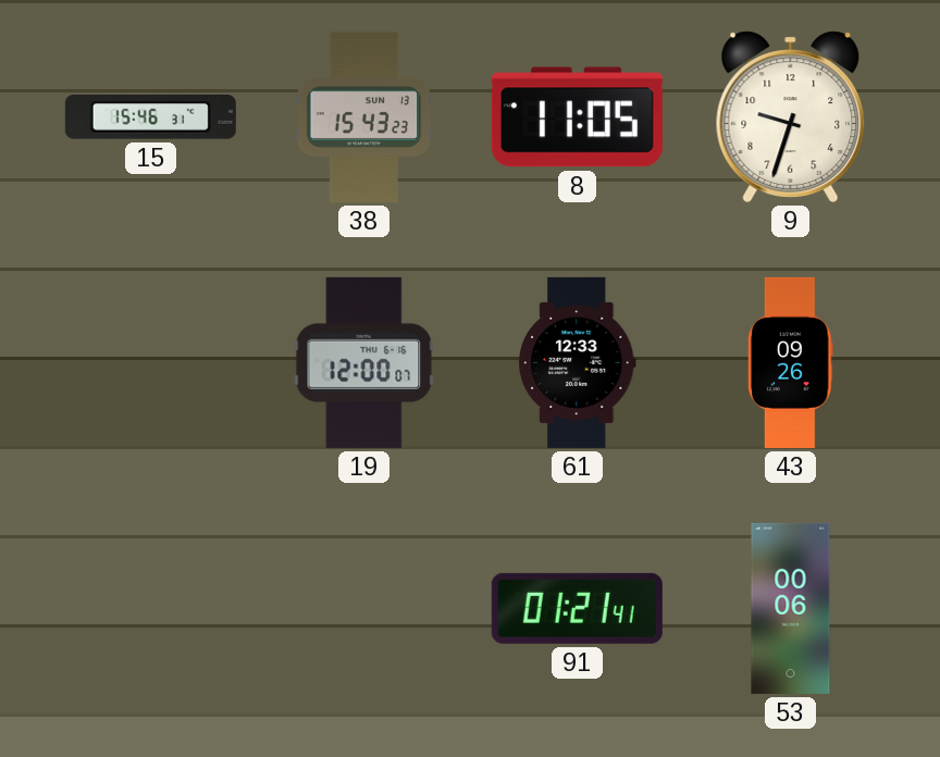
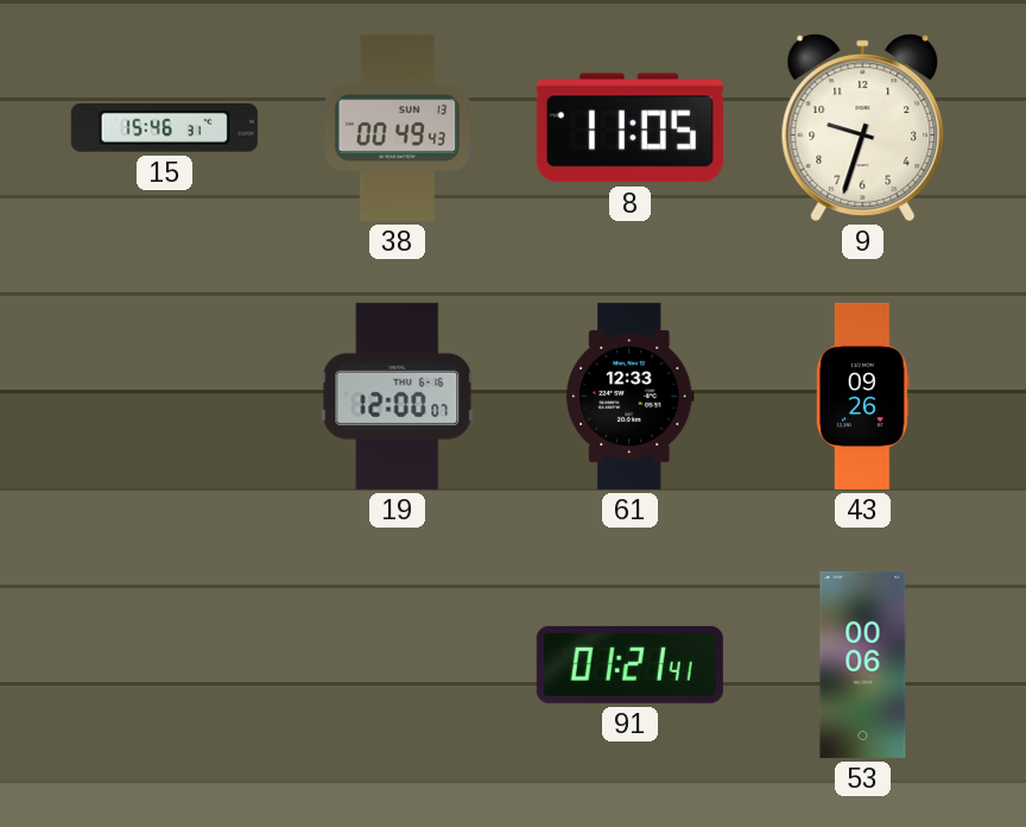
38: 15:43 -> 00:49
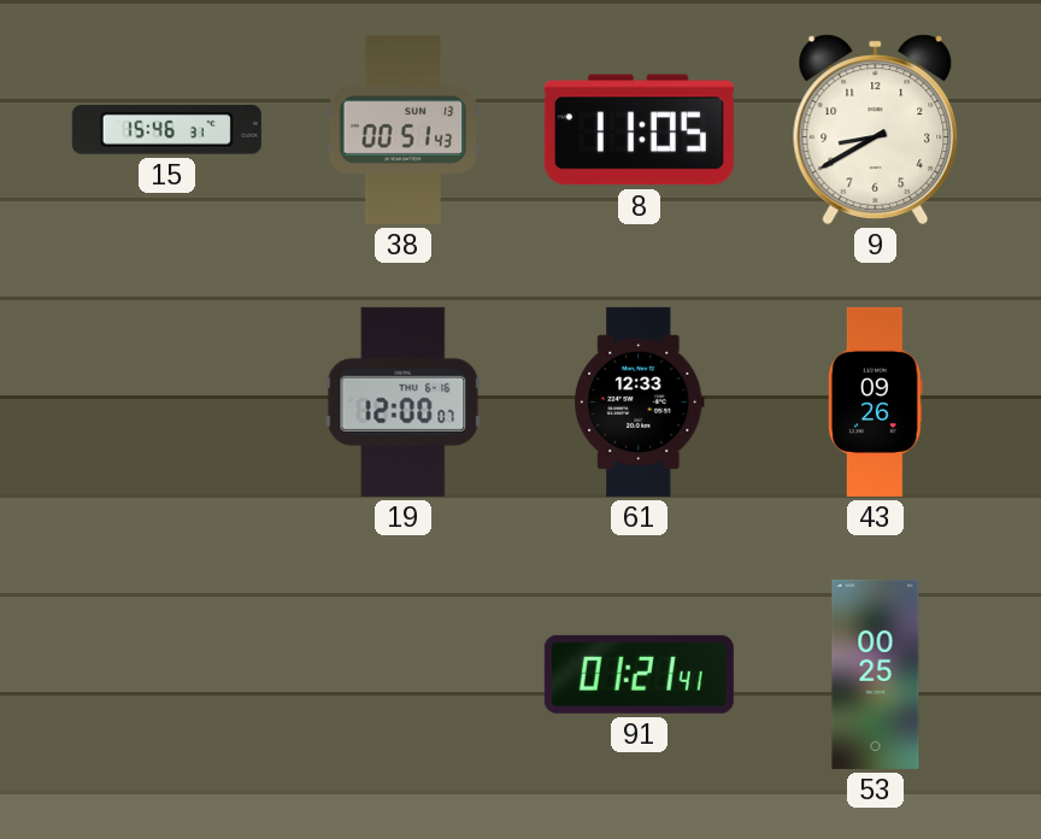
38: 00:49 -> 00:51
9: 9:33 -> 8:40
53: 00:06 -> 00:25
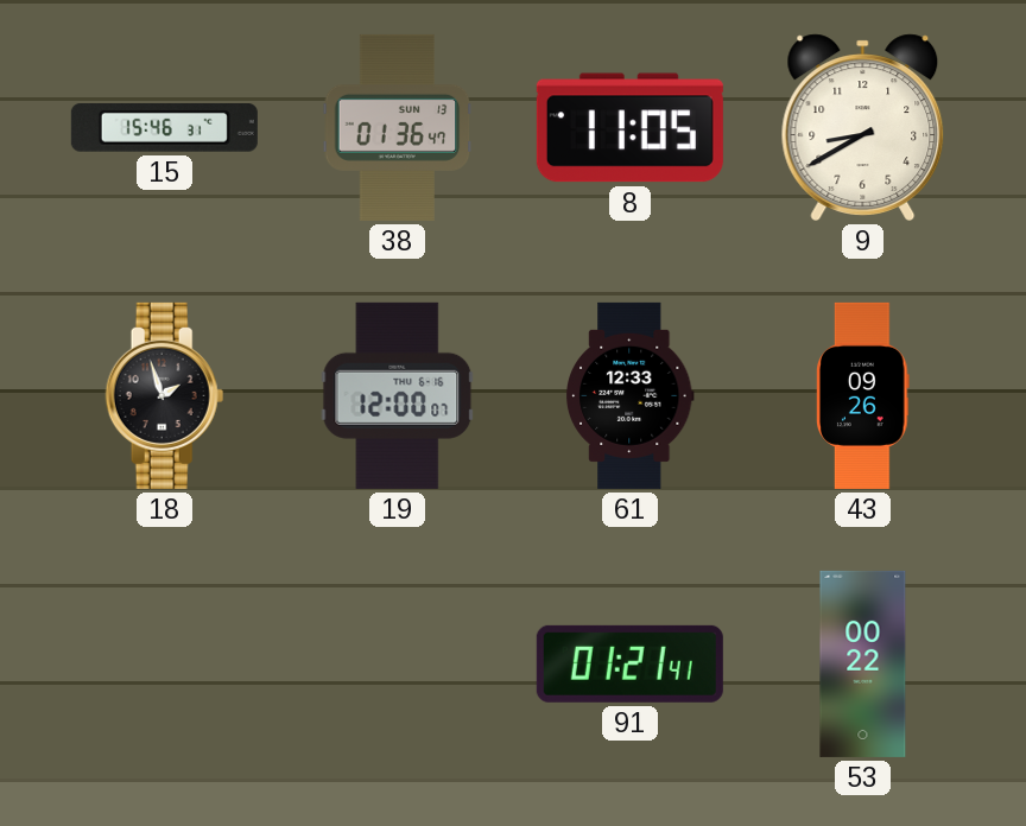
38: 00:51 -> 01:36
18: none -> 1:57
53: 00:25 -> 00:22
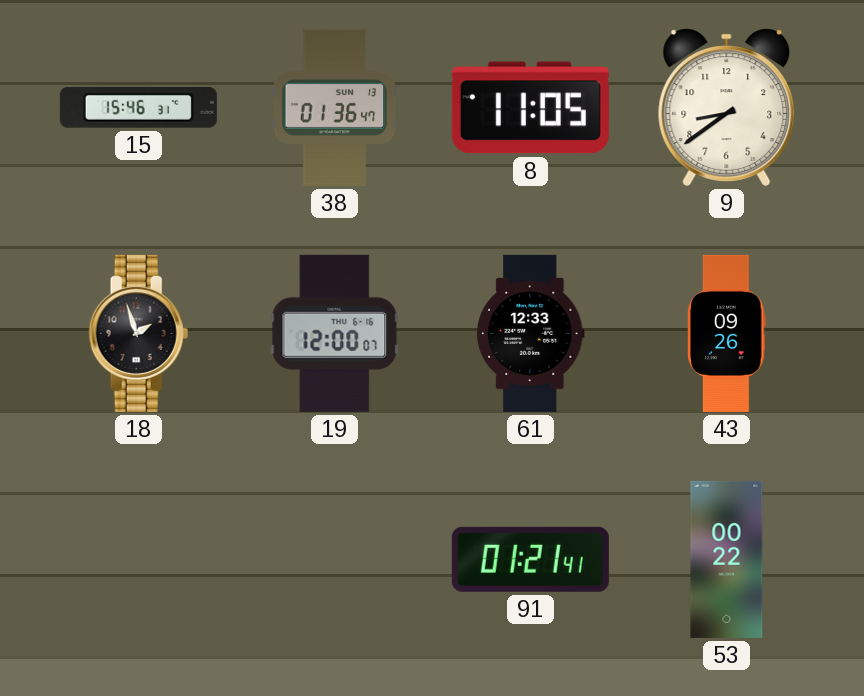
9: 8:40 -> 8:39
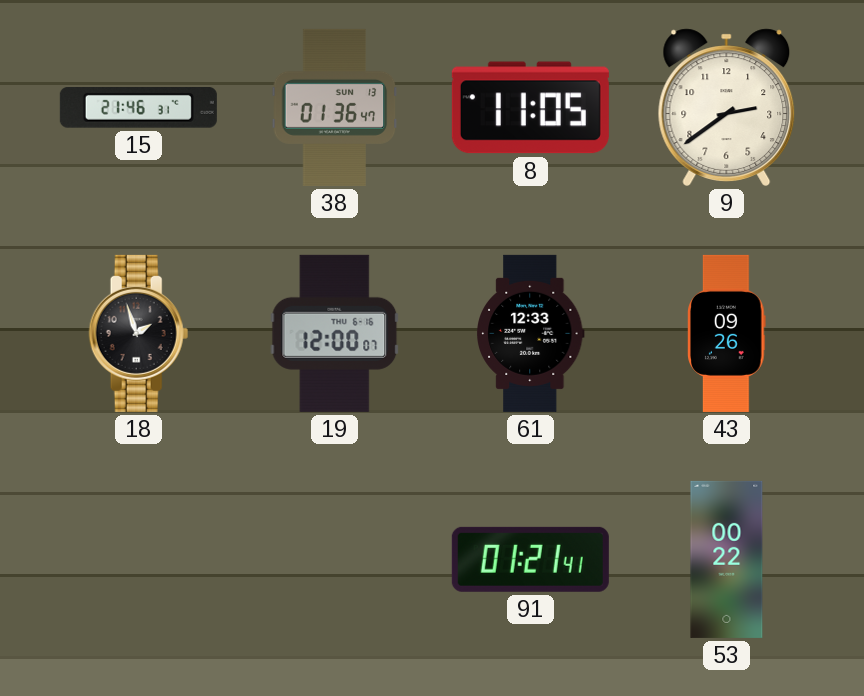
15: 15:46 -> 21:46
9: 8:39 -> 2:39
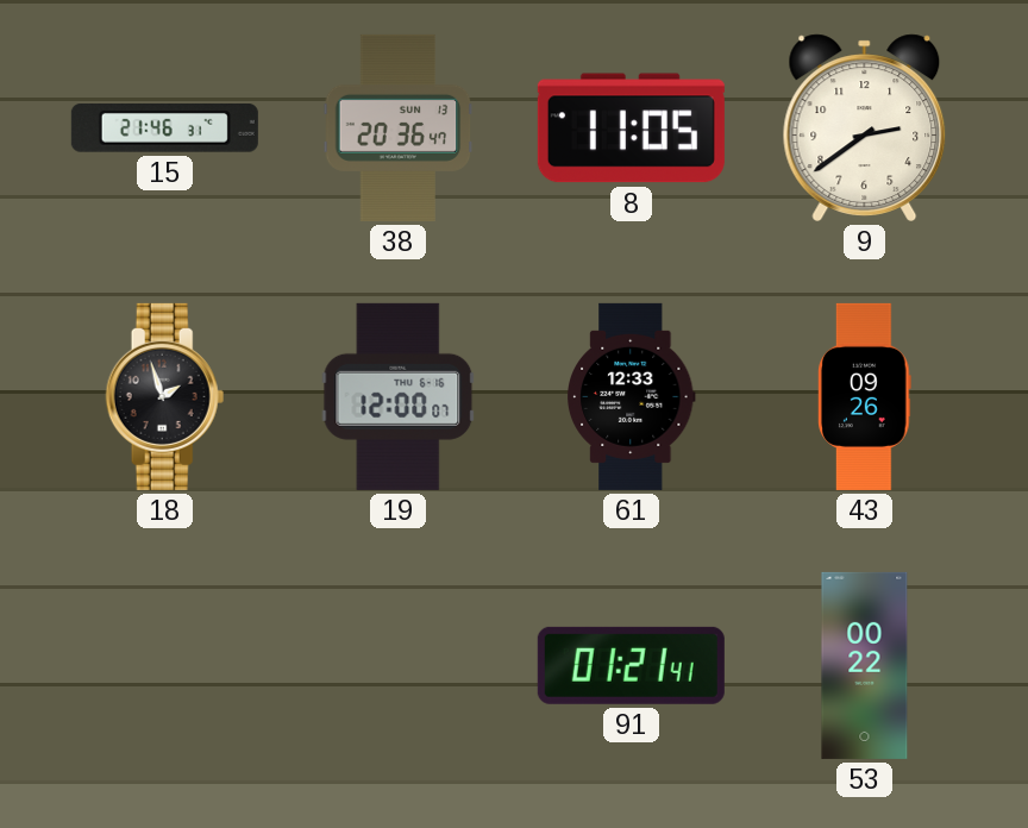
38: 01:36 -> 20:36
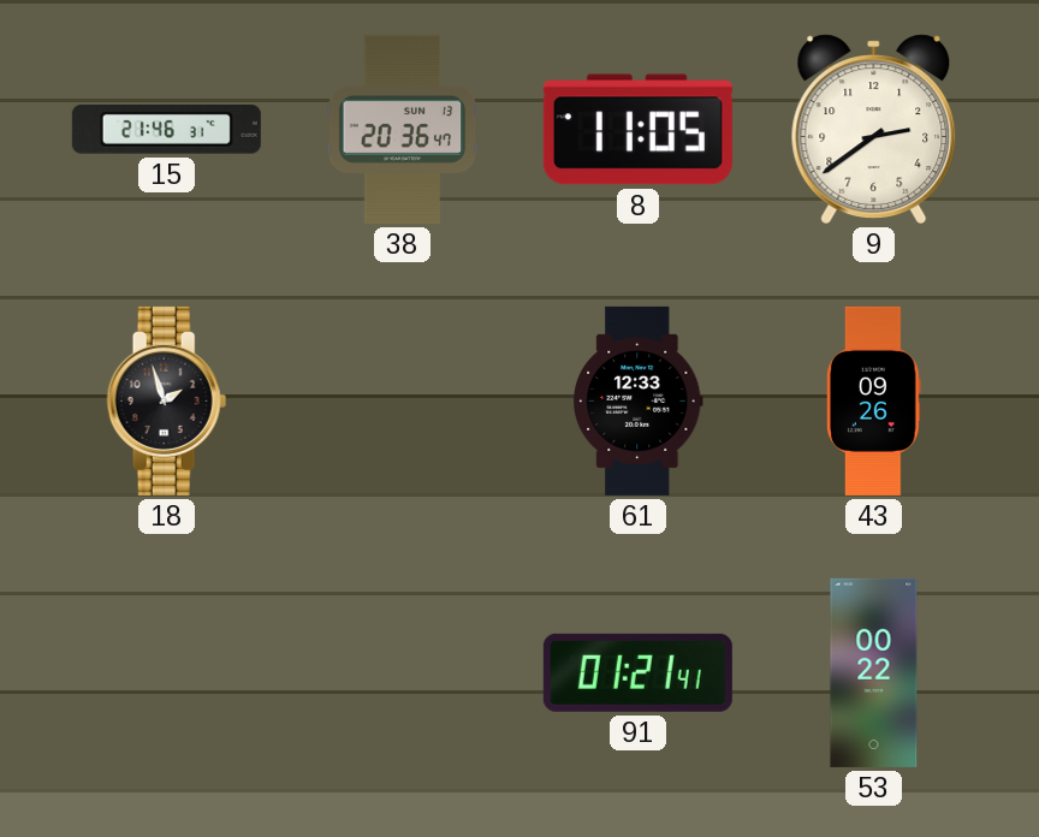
19: 12:00 -> none
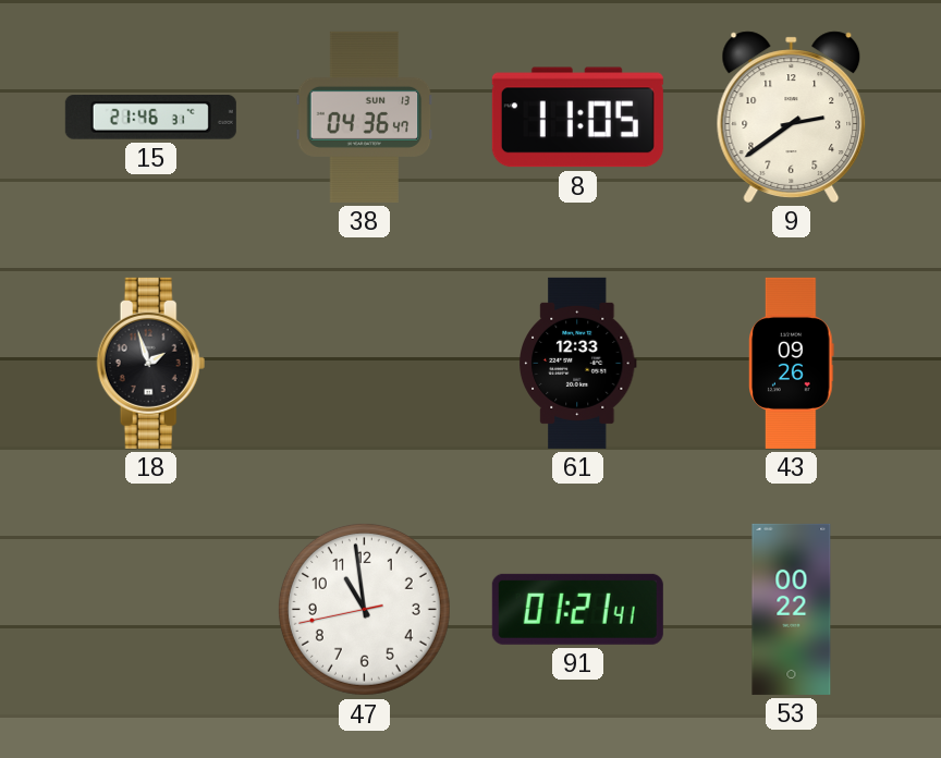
38: 20:36 -> 04:36
47: none -> 10:58
